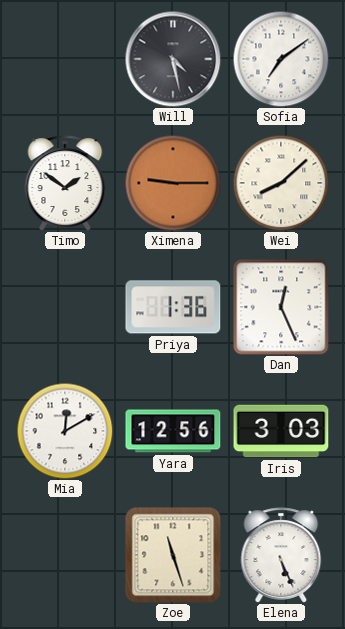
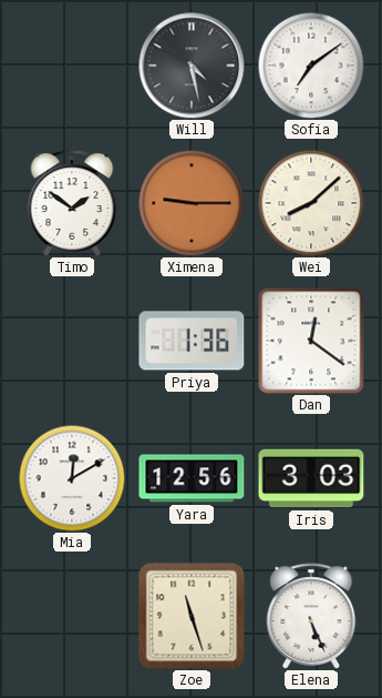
Dan: 12:26 -> 12:21
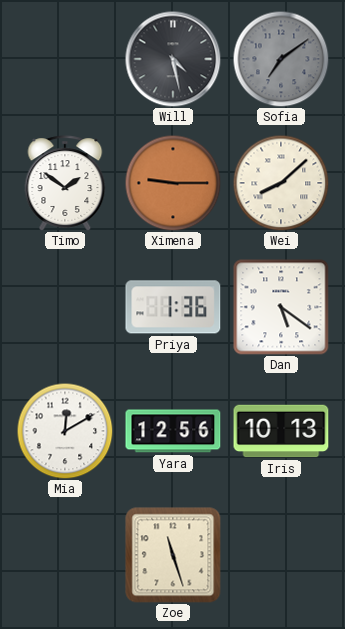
Sofia dial: white -> grey
Dan: 12:21 -> 5:21
Iris: 3:03 -> 10:13
Elena: 5:26 -> none
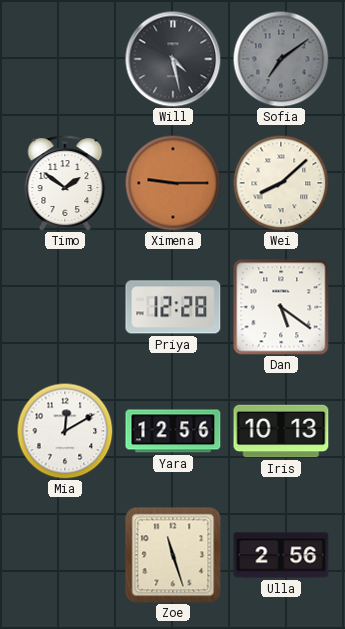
Priya: 1:36 -> 12:28
Ulla: none -> 2:56
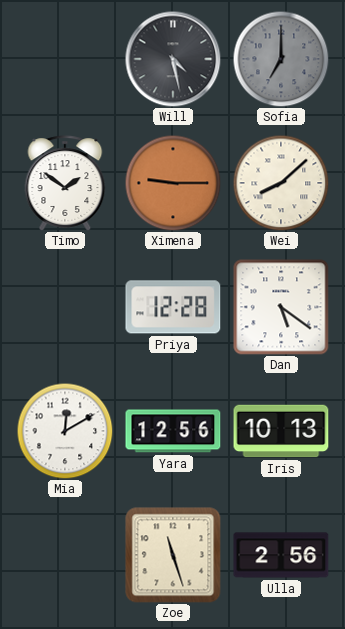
Sofia: 7:09 -> 7:00
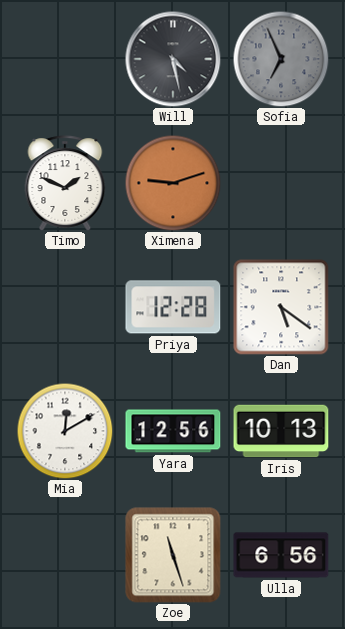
Sofia: 7:00 -> 6:56
Timo: 1:51 -> 1:49
Ximena: 9:15 -> 9:12
Wei: 8:08 -> none
Ulla: 2:56 -> 6:56
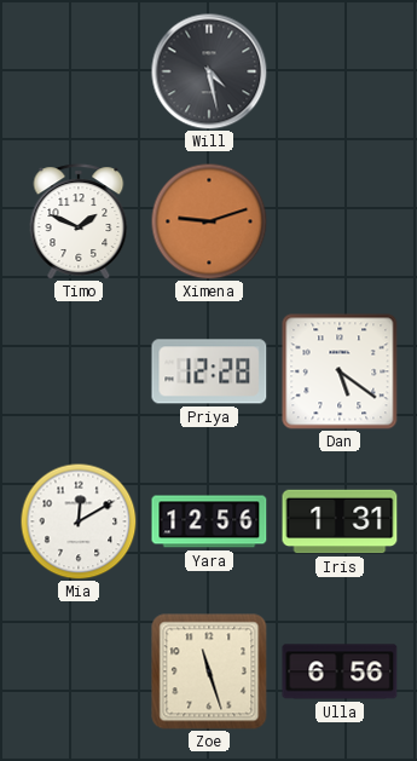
Sofia: 6:56 -> none
Iris: 10:13 -> 1:31
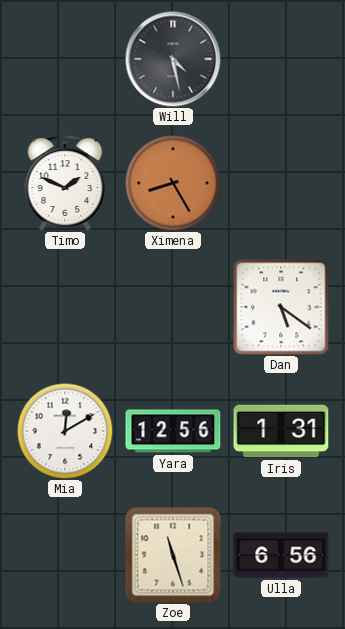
Ximena: 9:12 -> 8:25
Priya: 12:28 -> none
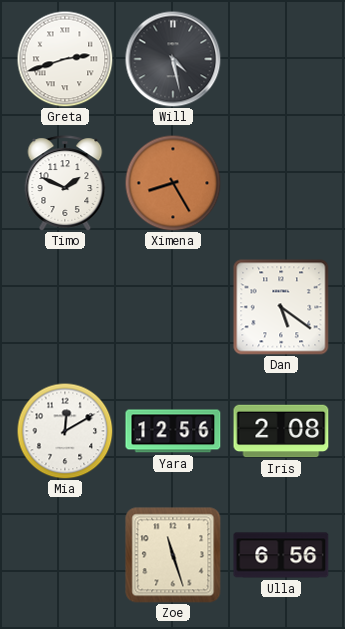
Greta: none -> 2:42
Iris: 1:31 -> 2:08
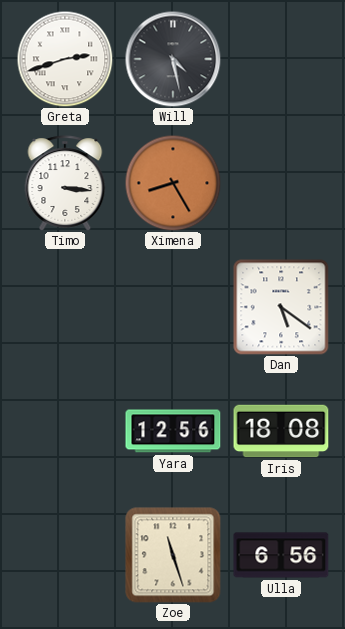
Timo: 1:49 -> 3:16
Mia: 12:10 -> none
Iris: 2:08 -> 18:08
